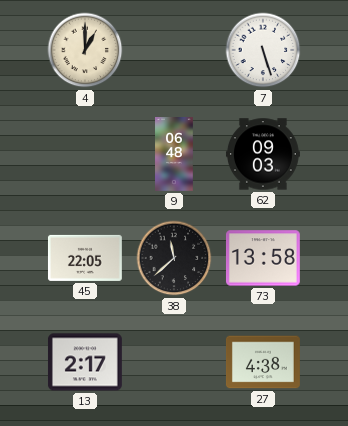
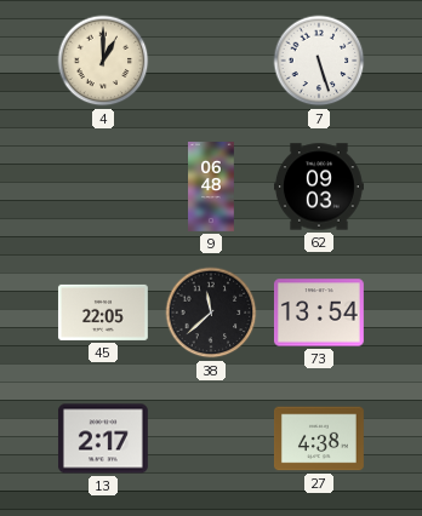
73: 13:58 -> 13:54
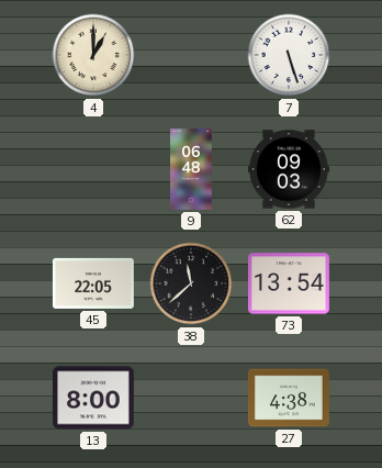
13: 2:17 -> 8:00
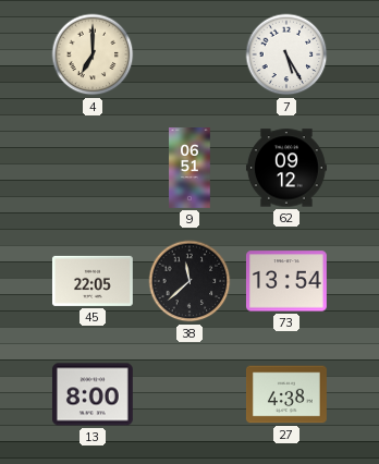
4: 1:00 -> 7:00
7: 5:27 -> 5:25
9: 06:48 -> 06:51
62: 09:03 -> 09:12
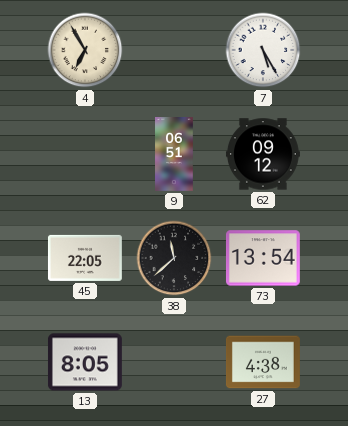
4: 7:00 -> 6:55
13: 8:00 -> 8:05
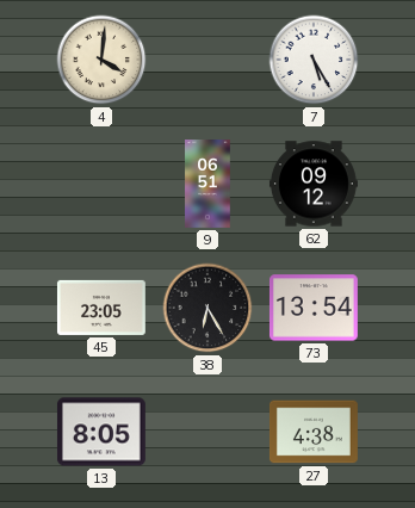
4: 6:55 -> 4:01
45: 22:05 -> 23:05
38: 11:38 -> 6:25
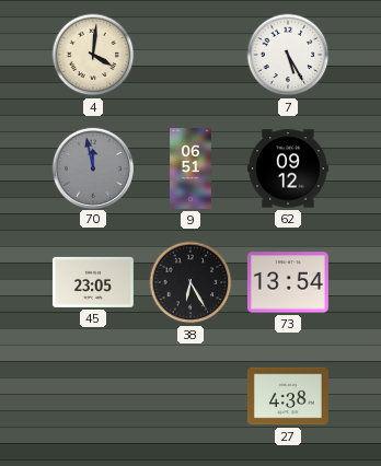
70: none -> 11:58
13: 8:05 -> none
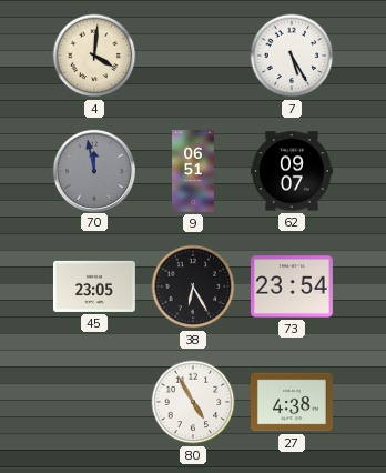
62: 09:12 -> 09:07
73: 13:54 -> 23:54
80: none -> 4:55
